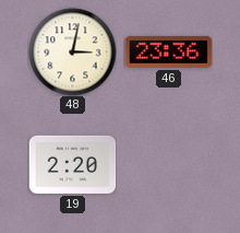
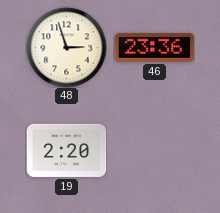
48: 3:02 -> 2:57
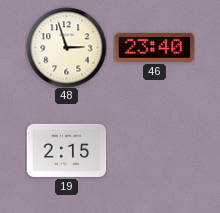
46: 23:36 -> 23:40
19: 2:20 -> 2:15
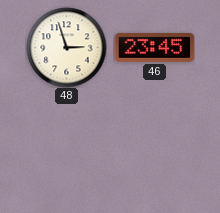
46: 23:40 -> 23:45
19: 2:15 -> none
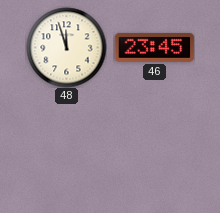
48: 2:57 -> 11:57
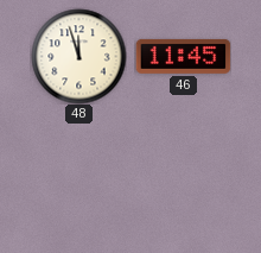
46: 23:45 -> 11:45
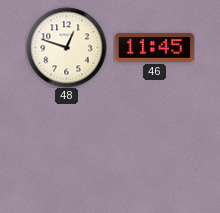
48: 11:57 -> 12:48
